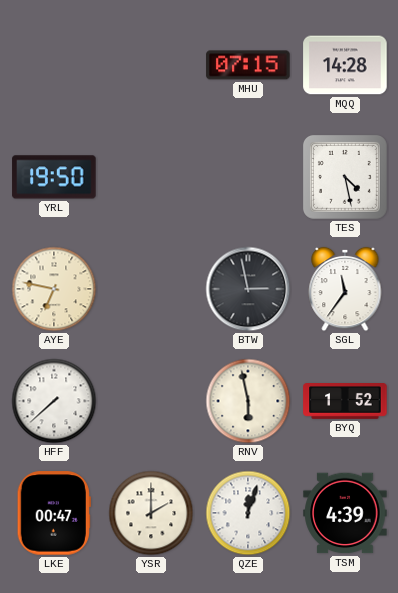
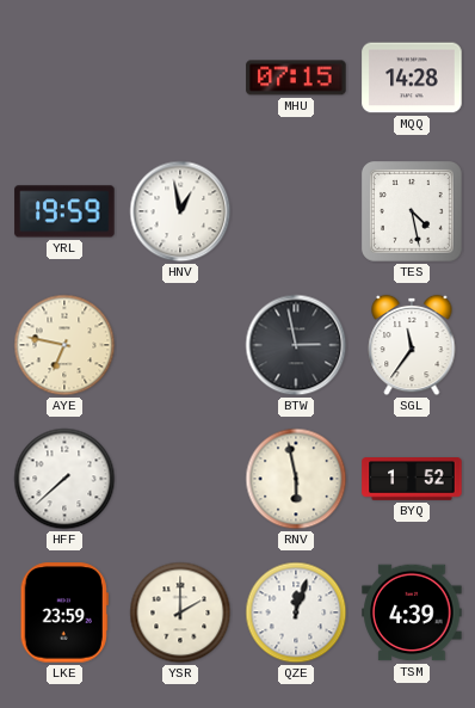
YRL: 19:50 -> 19:59
HNV: none -> 12:58
LKE: 00:47 -> 23:59
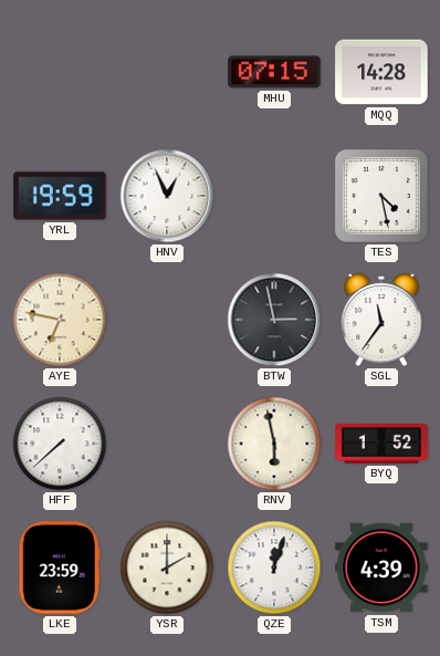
HNV: 12:58 -> 12:56
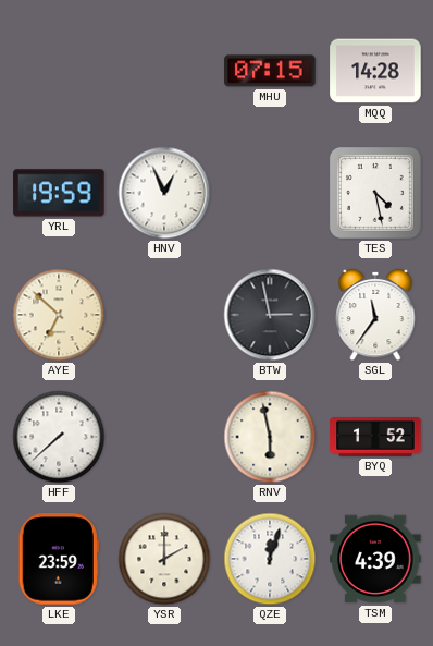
AYE: 6:47 -> 6:52
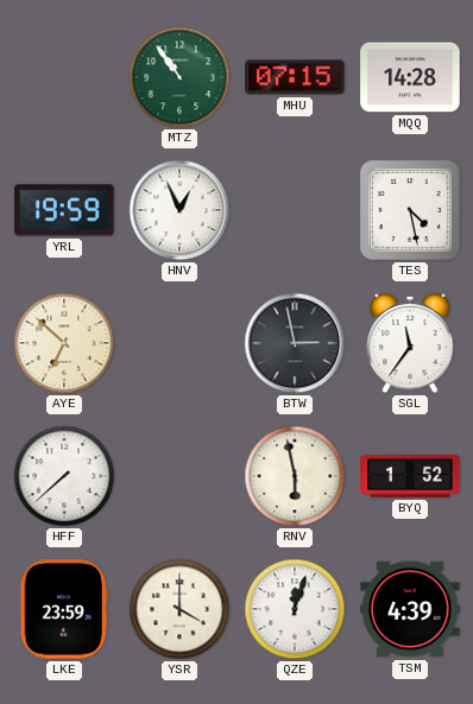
MTZ: none -> 10:54
YSR: 2:00 -> 4:00
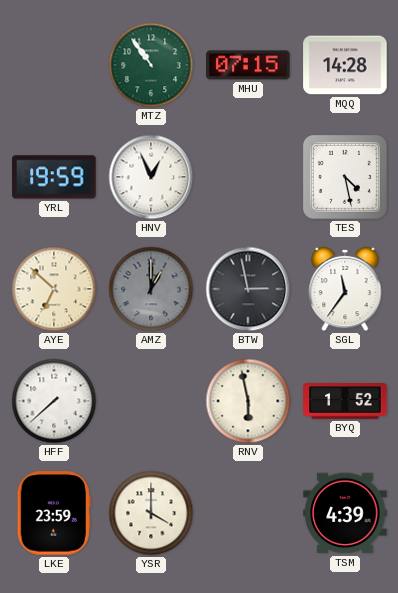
AMZ: none -> 1:00
QZE: 12:03 -> none
